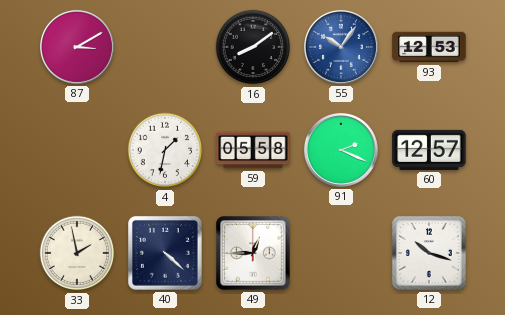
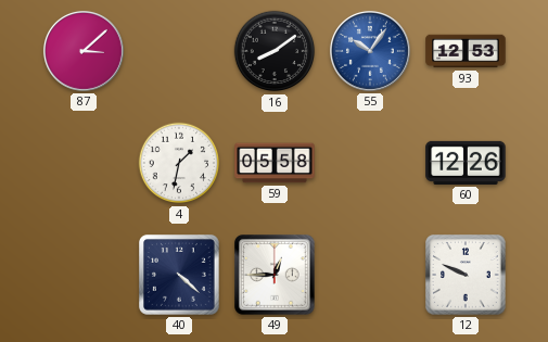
87: 3:10 -> 3:08
91: 2:19 -> none
60: 12:57 -> 12:26
33: 1:58 -> none
12: 10:18 -> 9:49
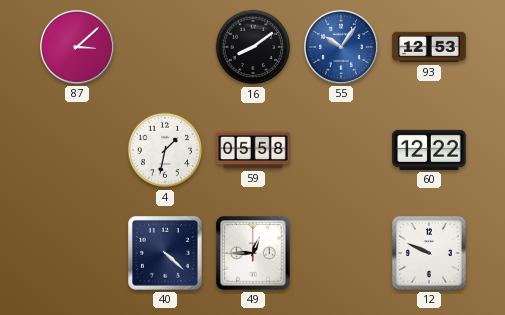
60: 12:26 -> 12:22
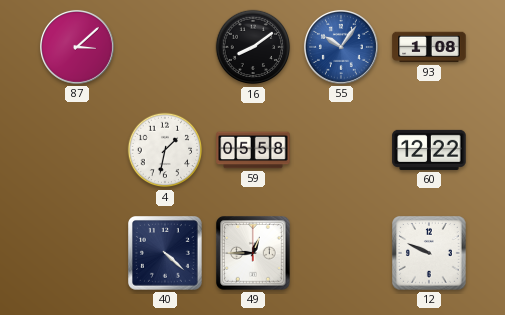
93: 12:53 -> 1:08
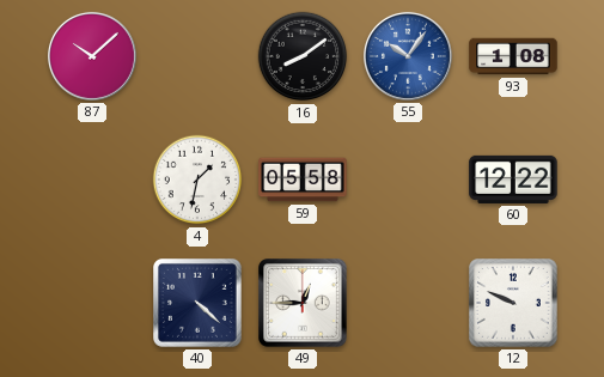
87: 3:08 -> 10:08
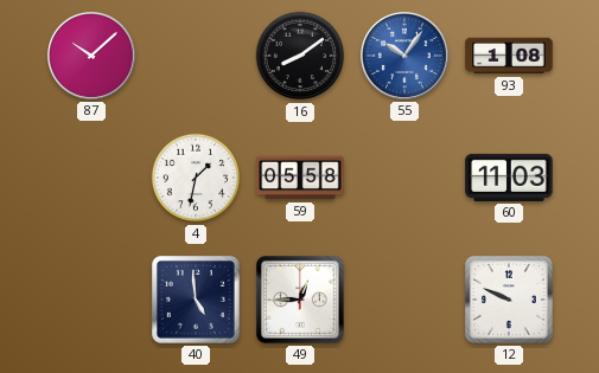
60: 12:22 -> 11:03
40: 4:22 -> 4:59
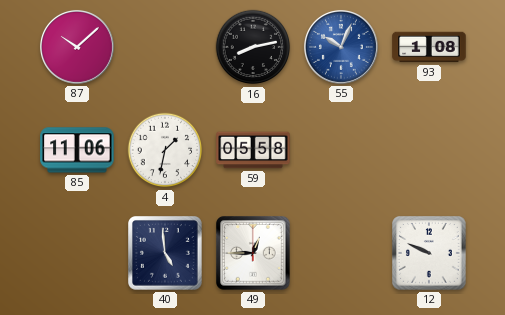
16: 8:09 -> 8:13
55: 10:06 -> 10:04
85: none -> 11:06
60: 11:03 -> none
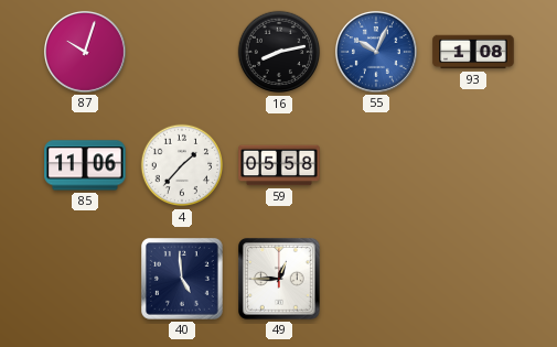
87: 10:08 -> 10:03
4: 1:32 -> 1:37
12: 9:49 -> none
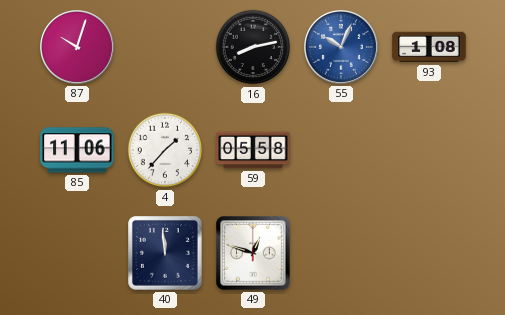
40: 4:59 -> 11:59
49: 12:45 -> 12:48
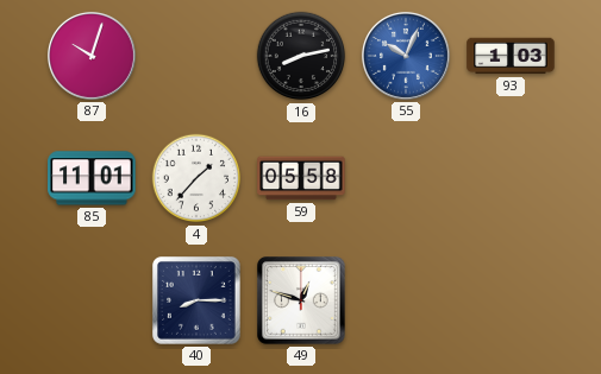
93: 1:08 -> 1:03
85: 11:06 -> 11:01
40: 11:59 -> 8:15
